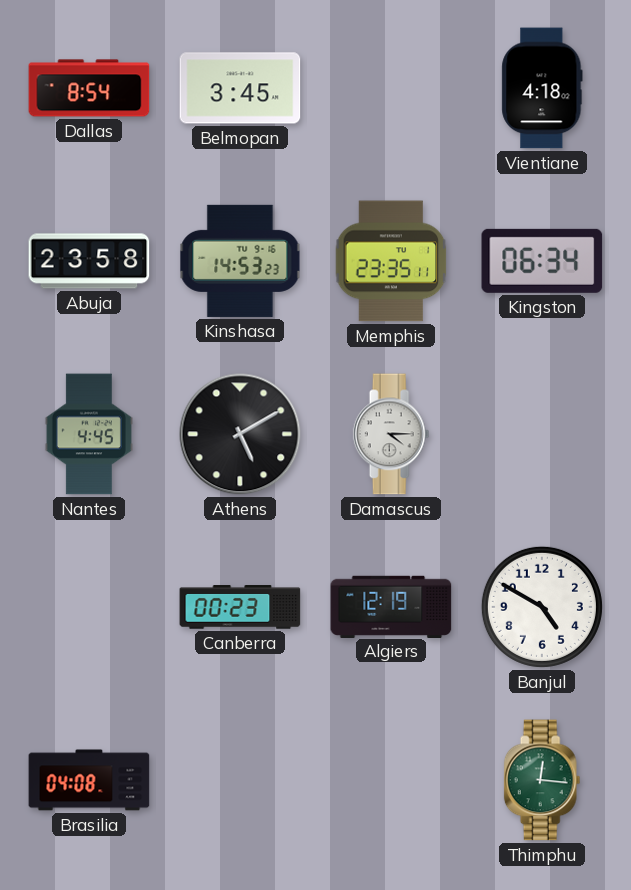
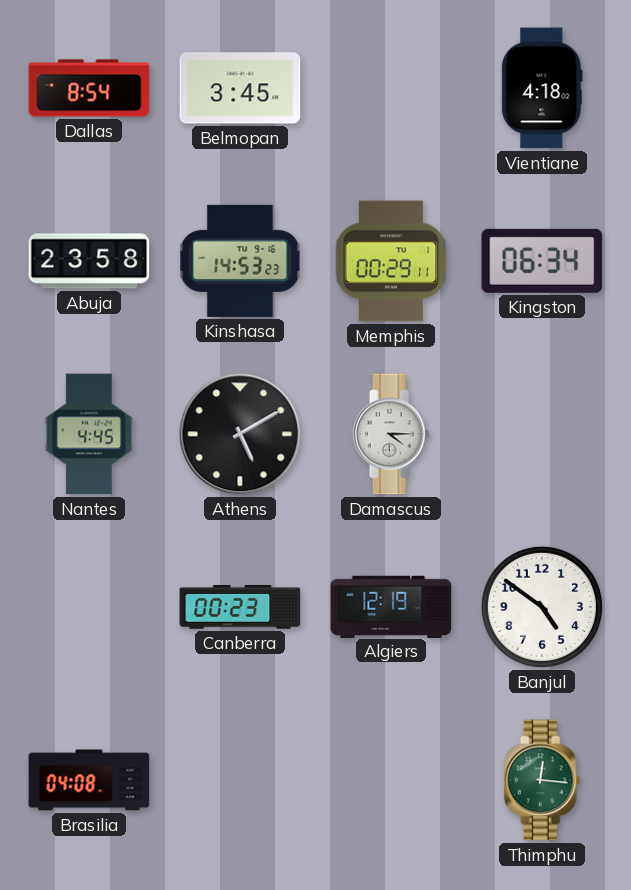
Memphis: 23:35 -> 00:29
Banjul: 4:50 -> 4:51
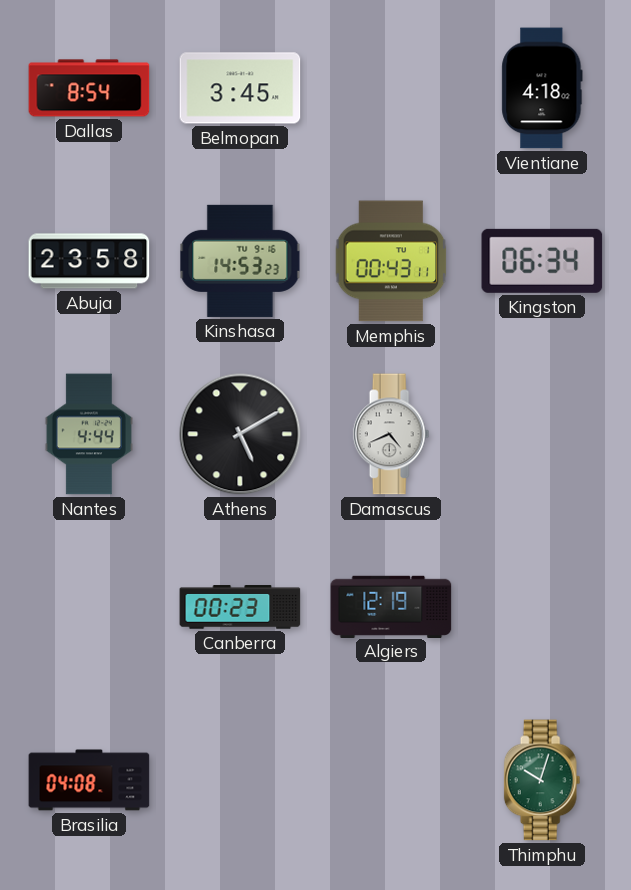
Memphis: 00:29 -> 00:43
Nantes: 4:45 -> 4:44
Damascus: 4:15 -> 4:41
Banjul: 4:51 -> none
Thimphu: 12:16 -> 10:03
